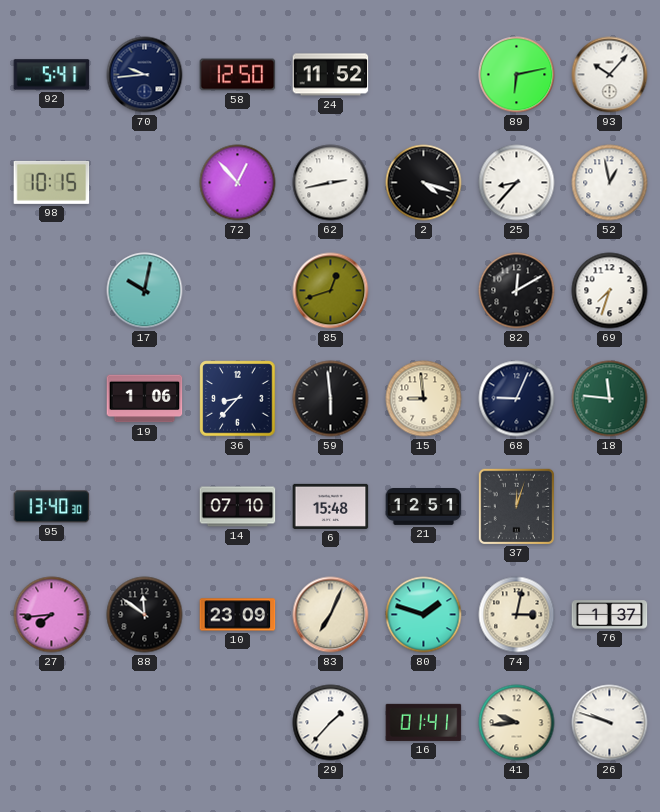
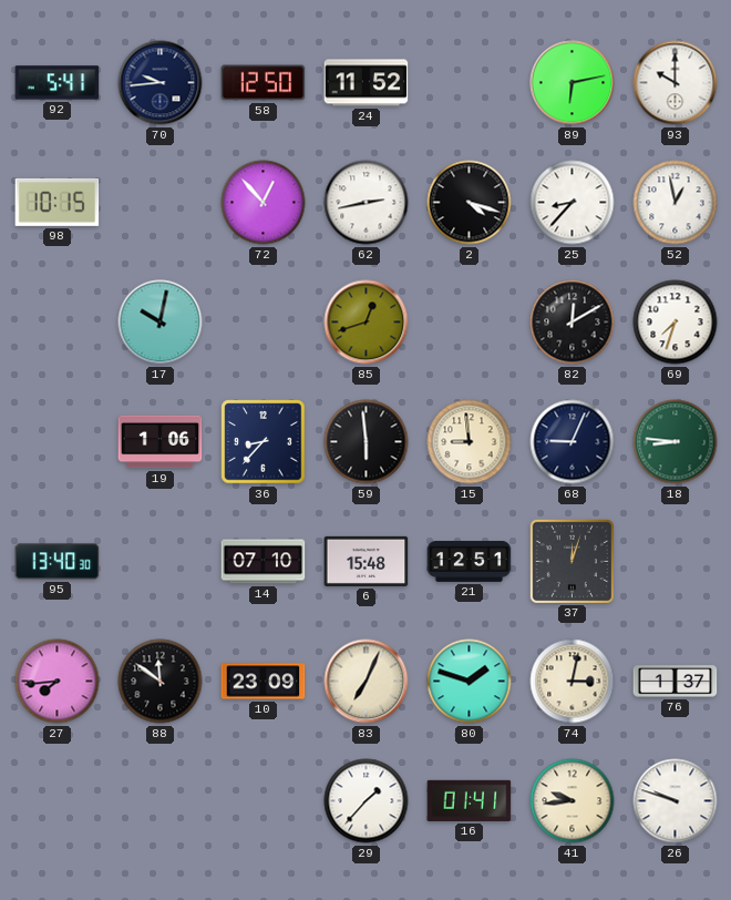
93: 10:07 -> 10:00
18: 11:46 -> 8:46
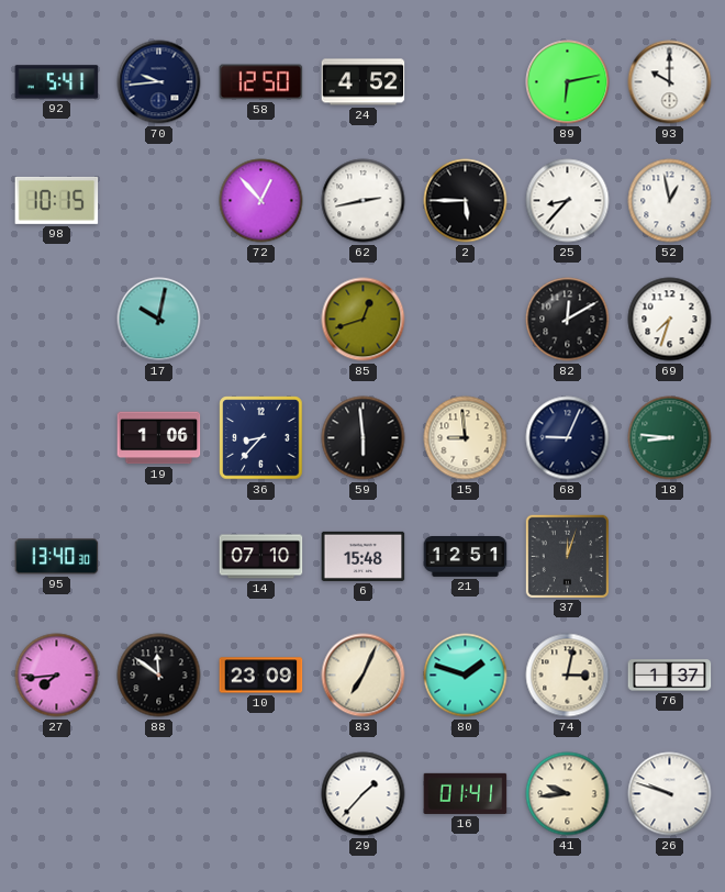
24: 11:52 -> 4:52
2: 4:18 -> 5:45
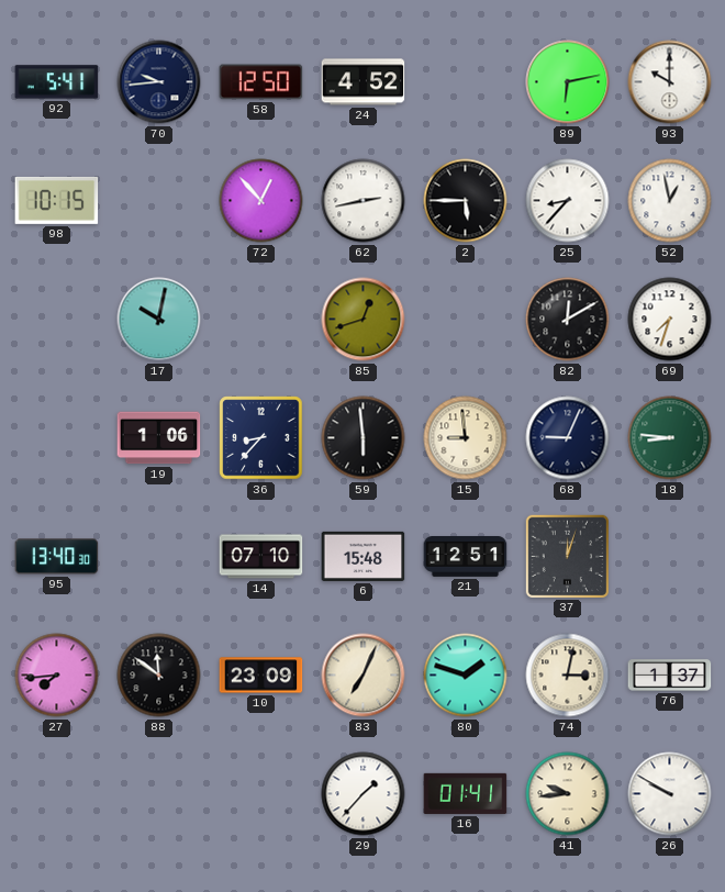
26: 9:48 -> 9:50
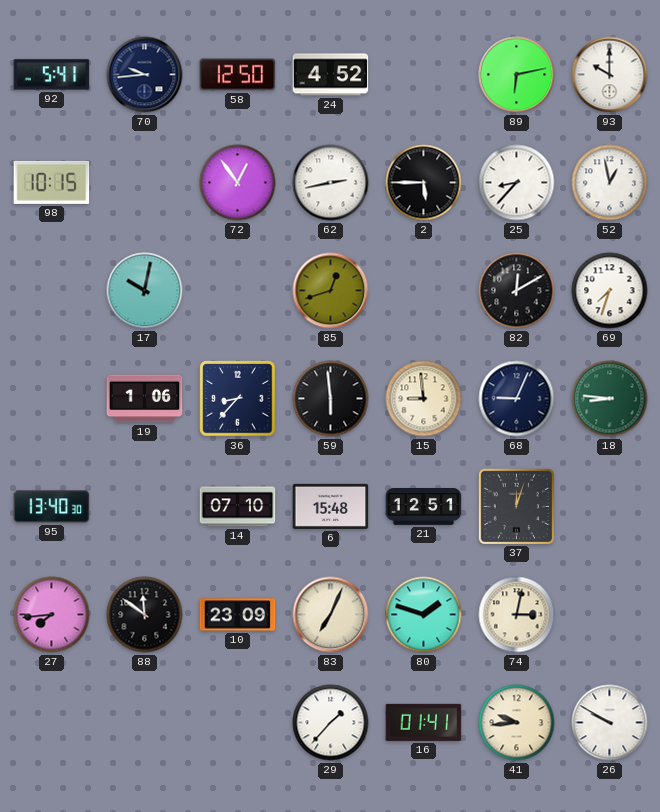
72: 12:53 -> 12:54
76: 1:37 -> none
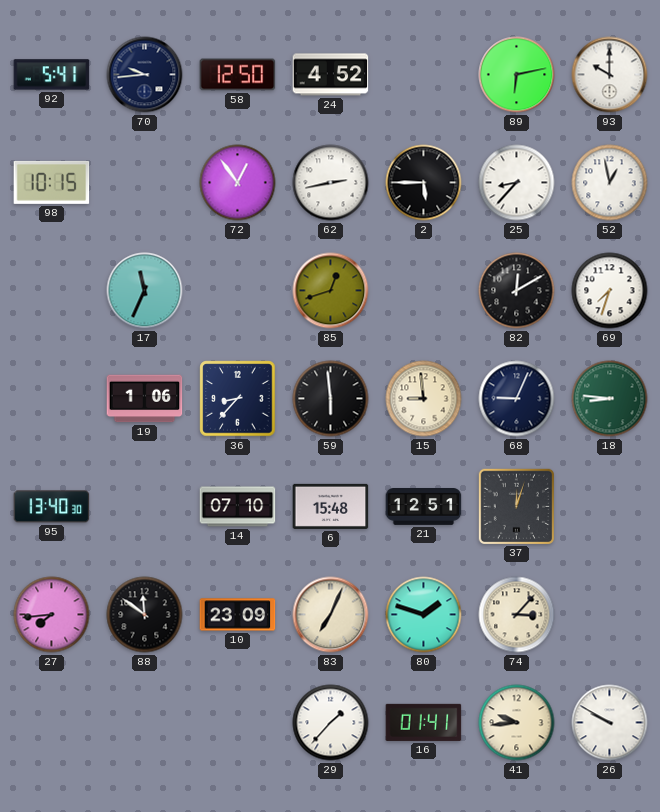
17: 10:02 -> 11:34
74: 3:02 -> 3:07
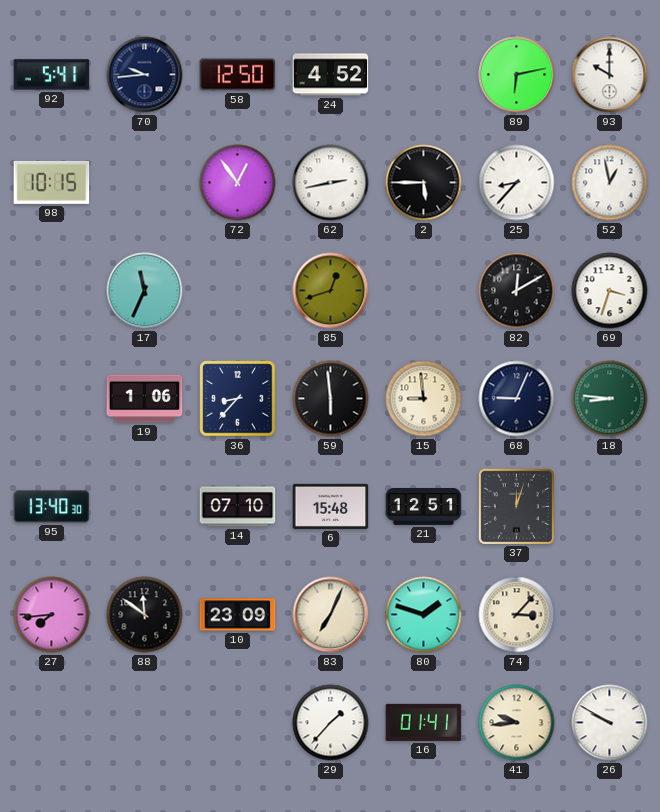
69: 7:33 -> 3:33
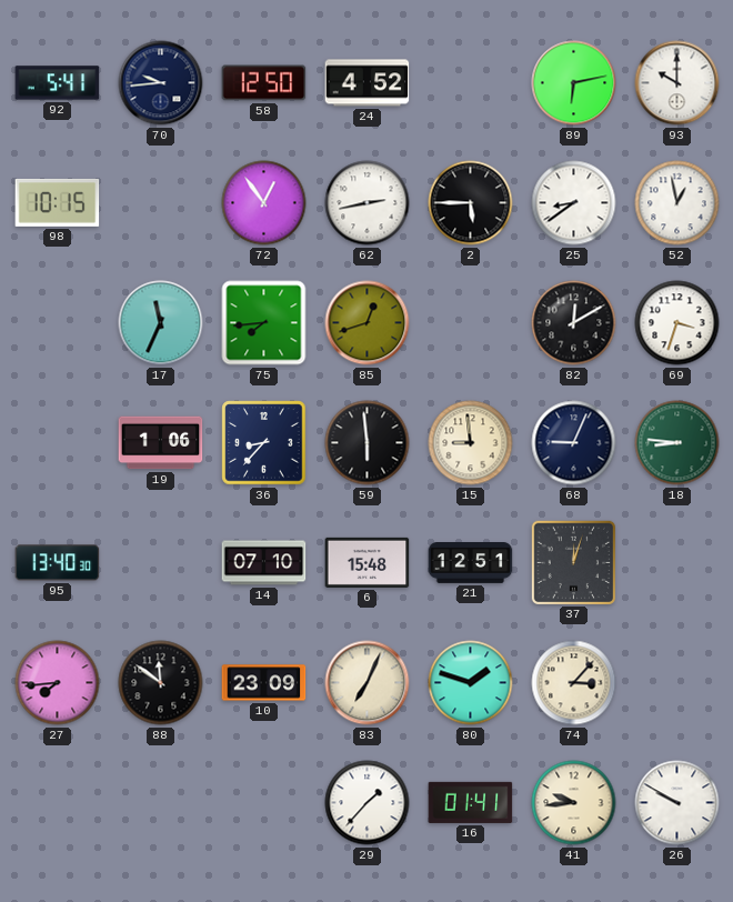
25: 8:37 -> 8:39
75: none -> 7:44
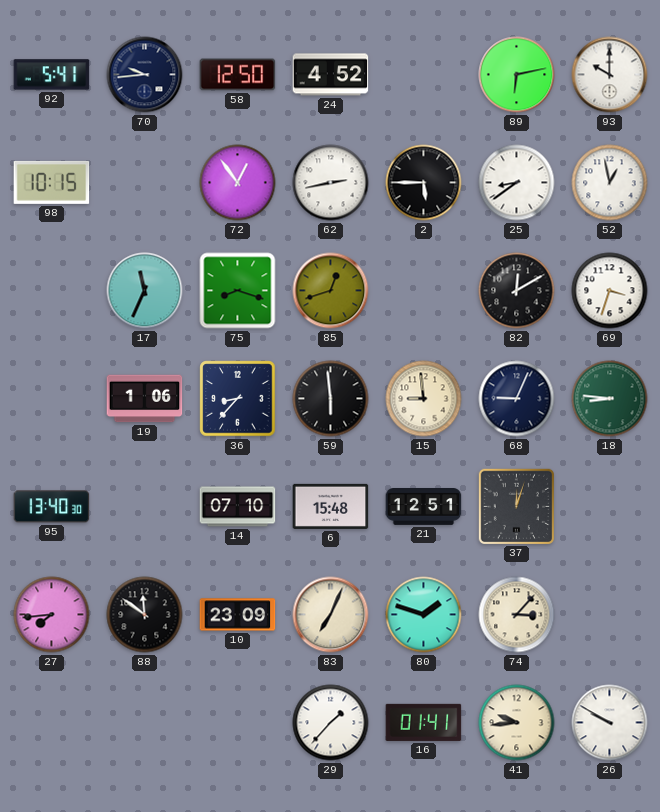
75: 7:44 -> 8:18
